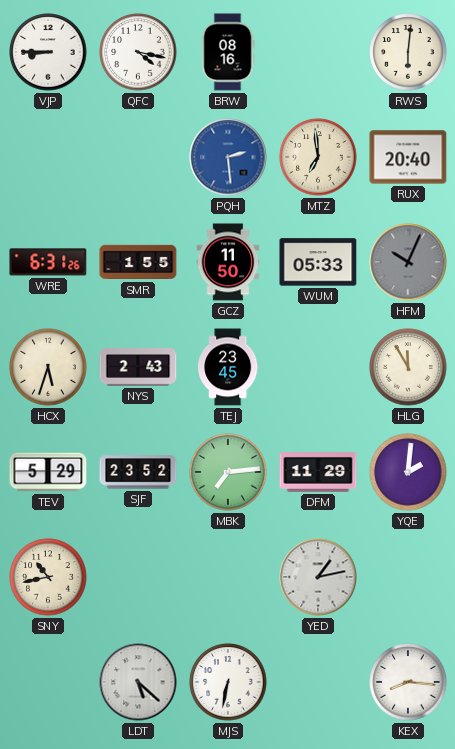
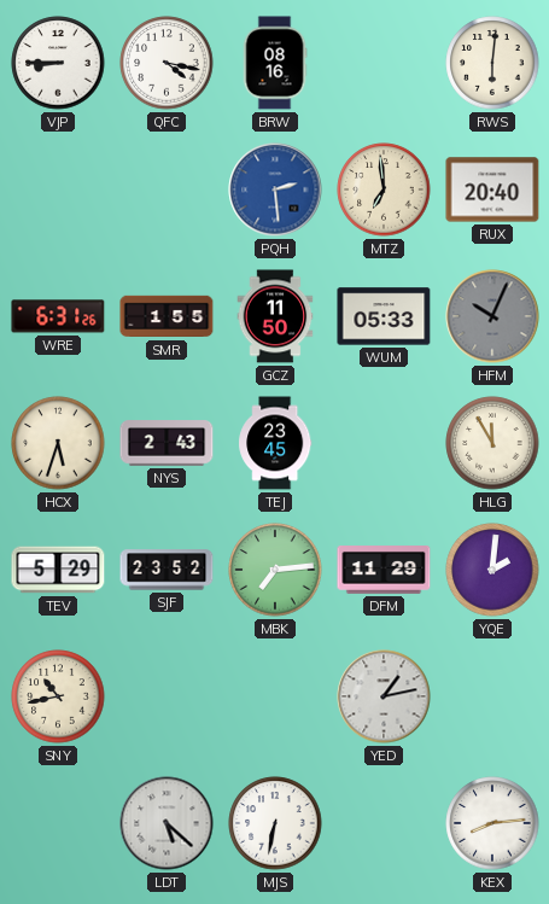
KEX: 8:16 -> 8:14
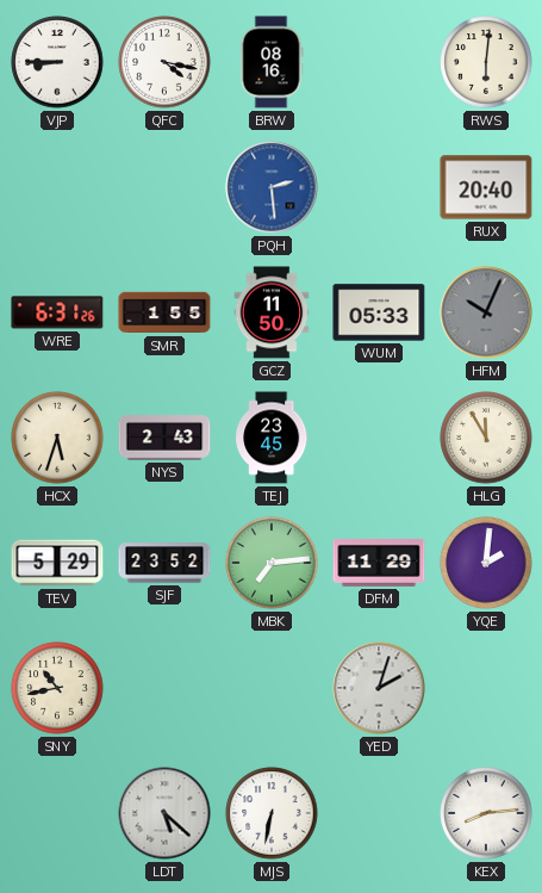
MTZ: 6:59 -> none
YED: 1:13 -> 2:03
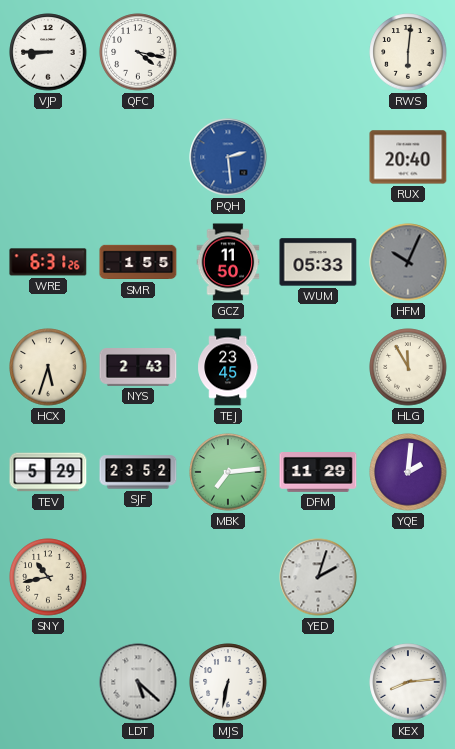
BRW: 08:16 -> none
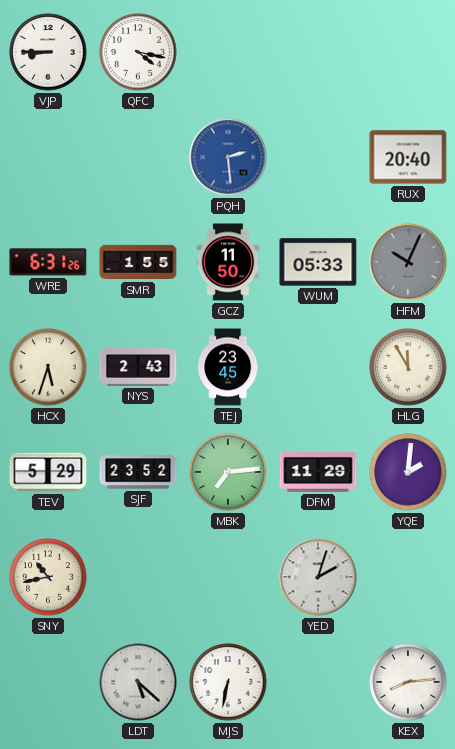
RWS: 6:01 -> none
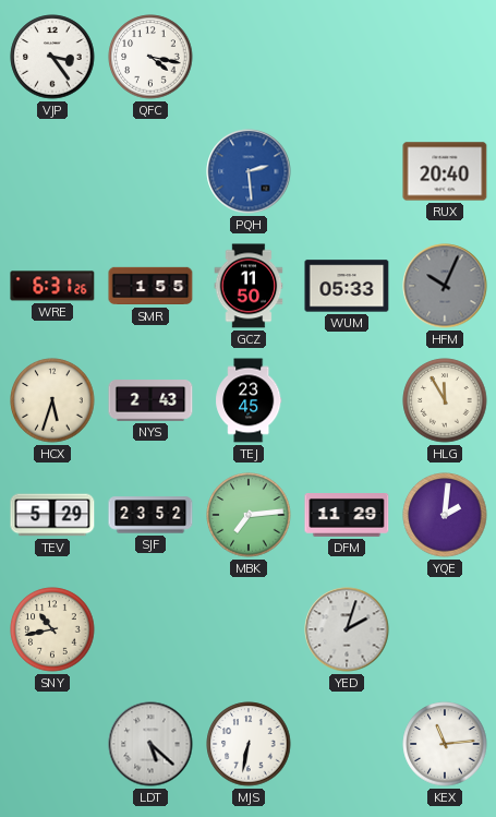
VJP: 8:45 -> 3:24
KEX: 8:14 -> 11:14
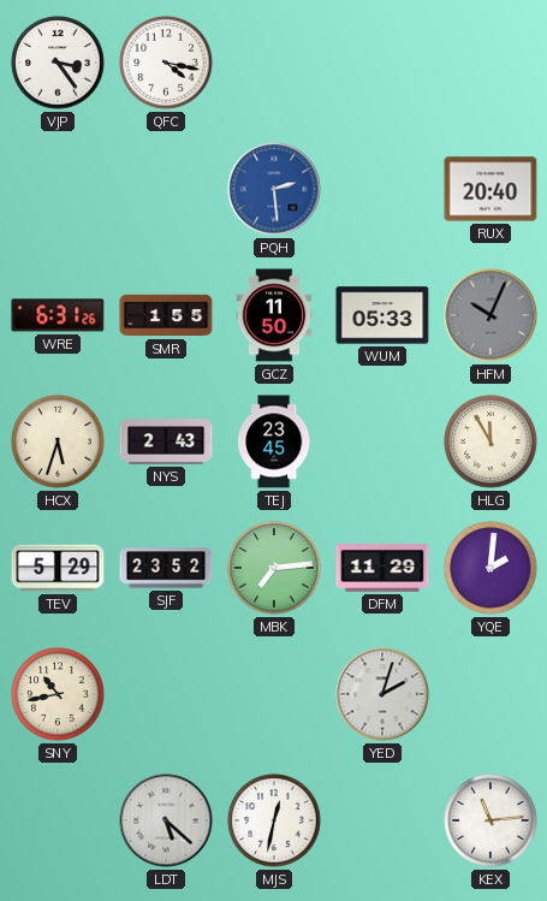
MJS: 6:32 -> 12:32
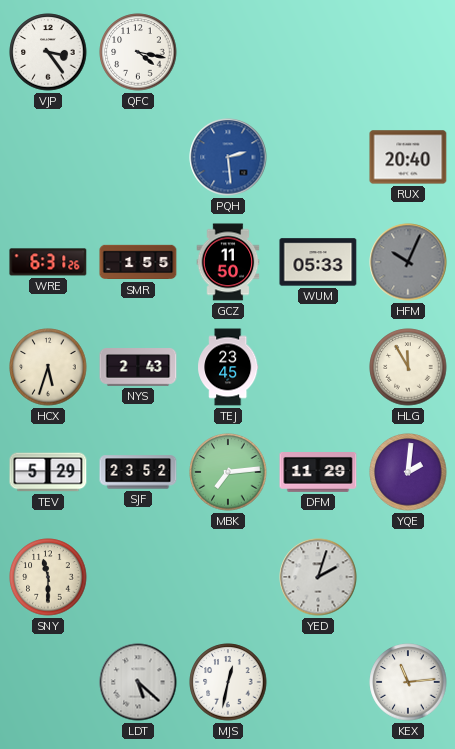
SNY: 10:43 -> 11:30
